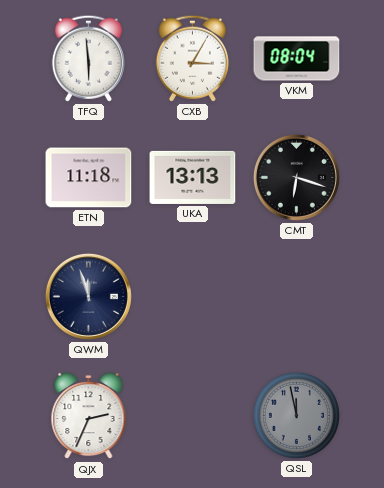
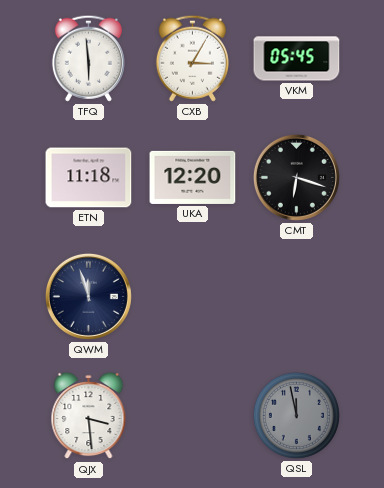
VKM: 08:04 -> 05:45
UKA: 13:13 -> 12:20
QJX: 2:34 -> 3:29
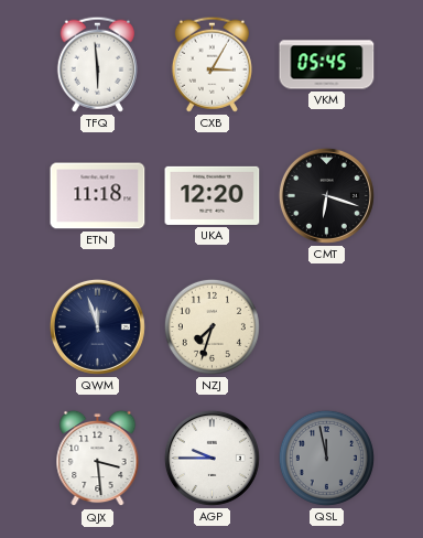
NZJ: none -> 7:33
AGP: none -> 9:45
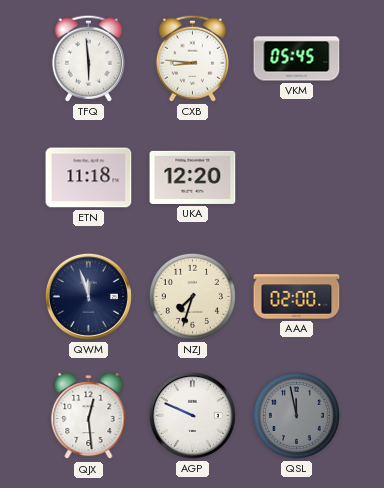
CXB: 3:05 -> 8:46
CMT: 6:18 -> none
AAA: none -> 02:00
QJX: 3:29 -> 12:29
AGP: 9:45 -> 9:49
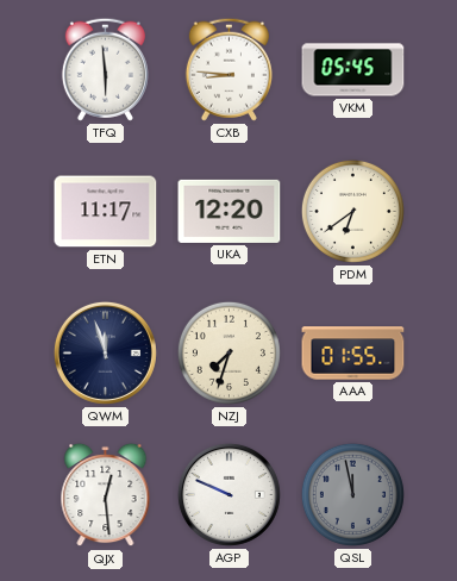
ETN: 11:18 -> 11:17
PDM: none -> 6:39
AAA: 02:00 -> 01:55
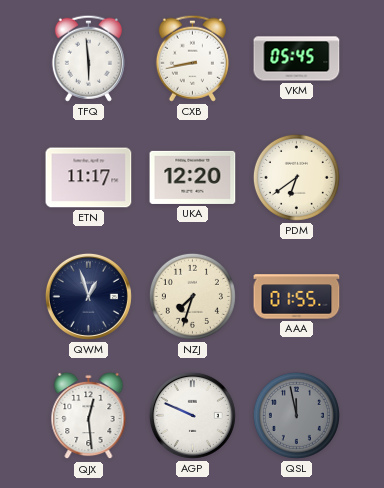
CXB: 8:46 -> 8:43
QWM: 11:57 -> 12:57
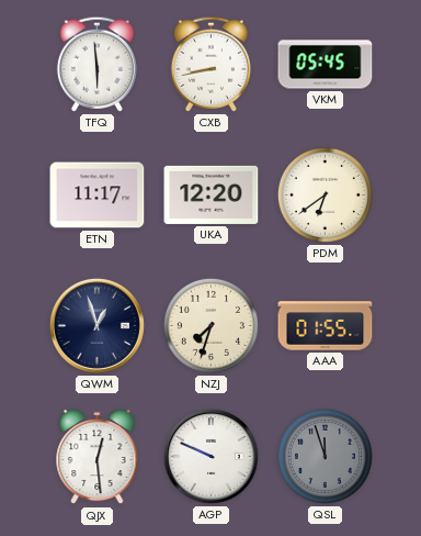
QSL: 11:58 -> 11:57
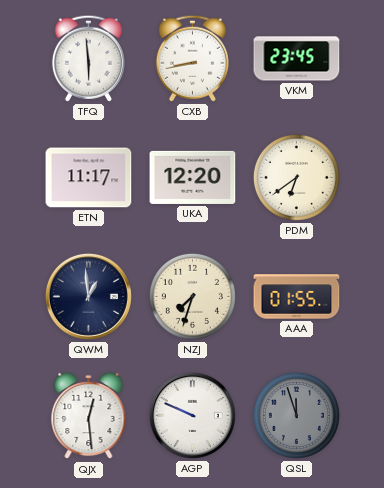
VKM: 05:45 -> 23:45
QWM: 12:57 -> 12:59
